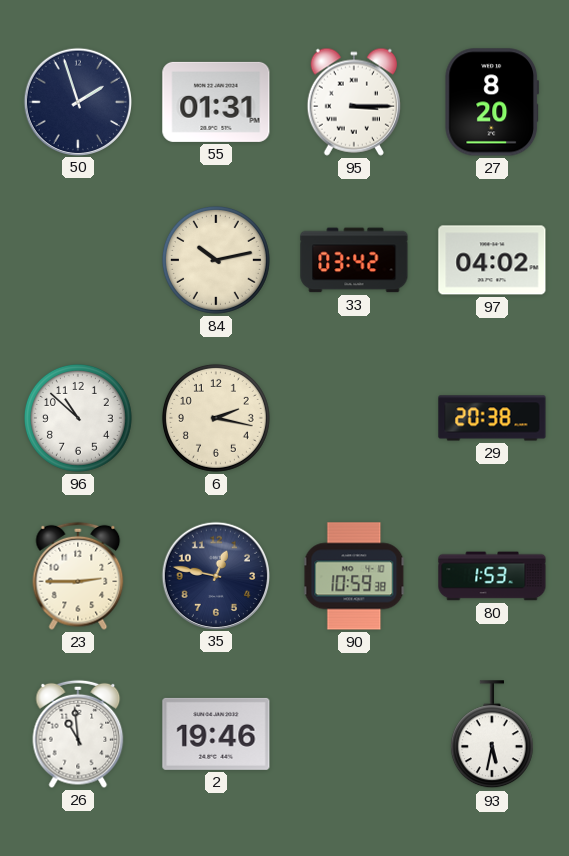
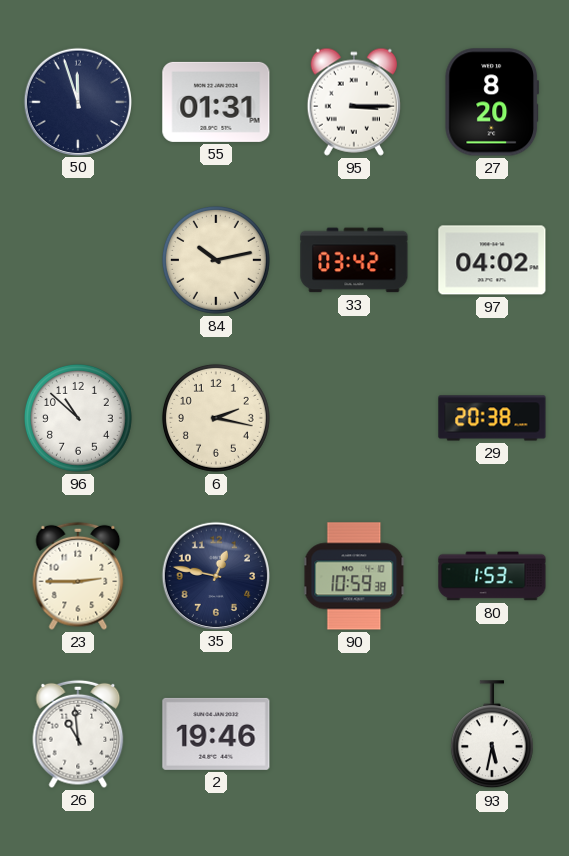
50: 1:57 -> 11:57
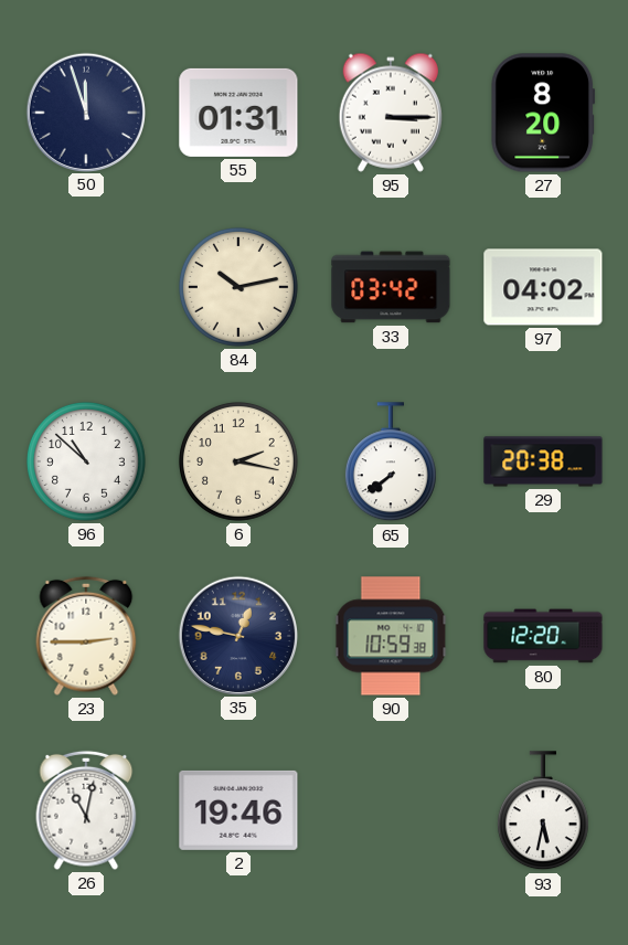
65: none -> 7:39
80: 1:53 -> 12:20
26: 10:59 -> 11:02
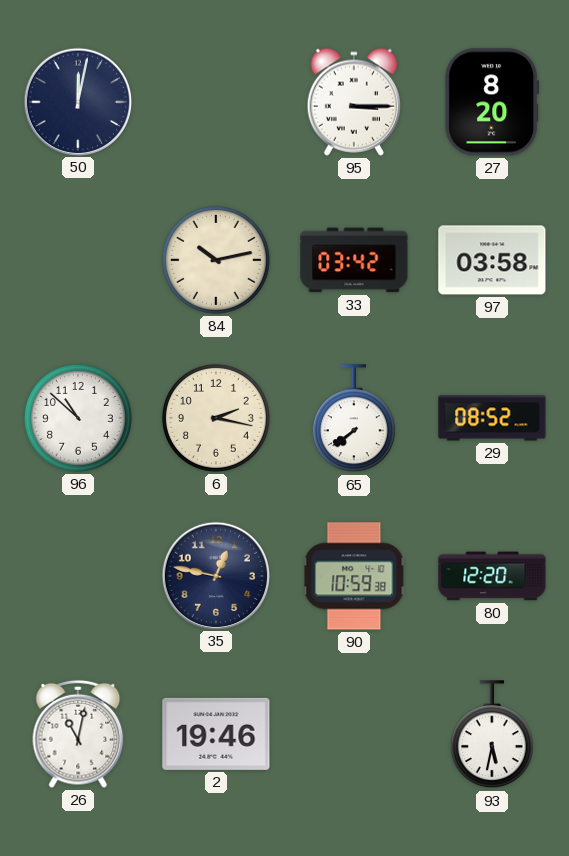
50: 11:57 -> 12:02
55: 01:31 -> none
97: 04:02 -> 03:58
29: 20:38 -> 08:52
23: 2:45 -> none
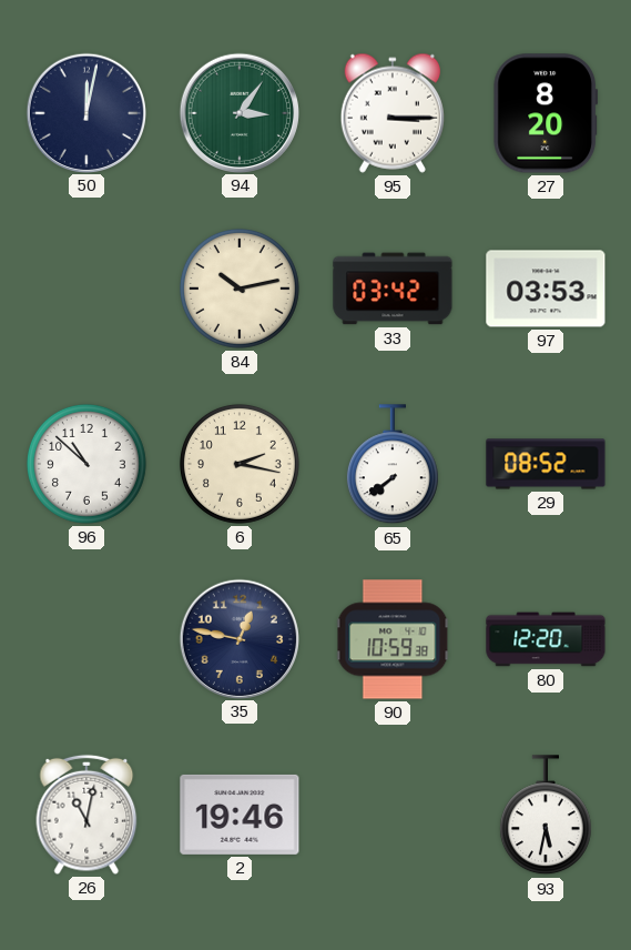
94: none -> 3:06
97: 03:58 -> 03:53
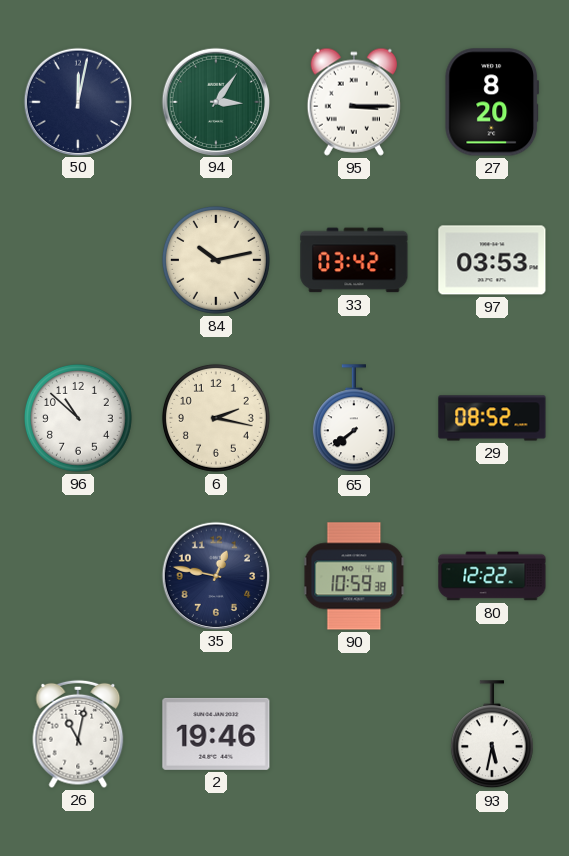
80: 12:20 -> 12:22
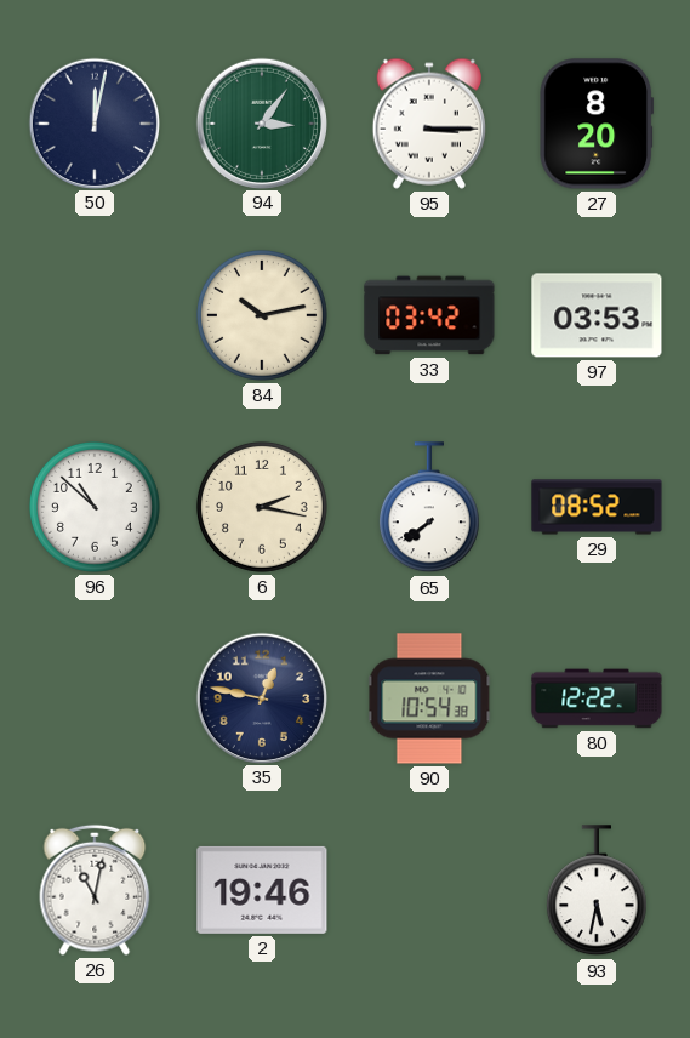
90: 10:59 -> 10:54
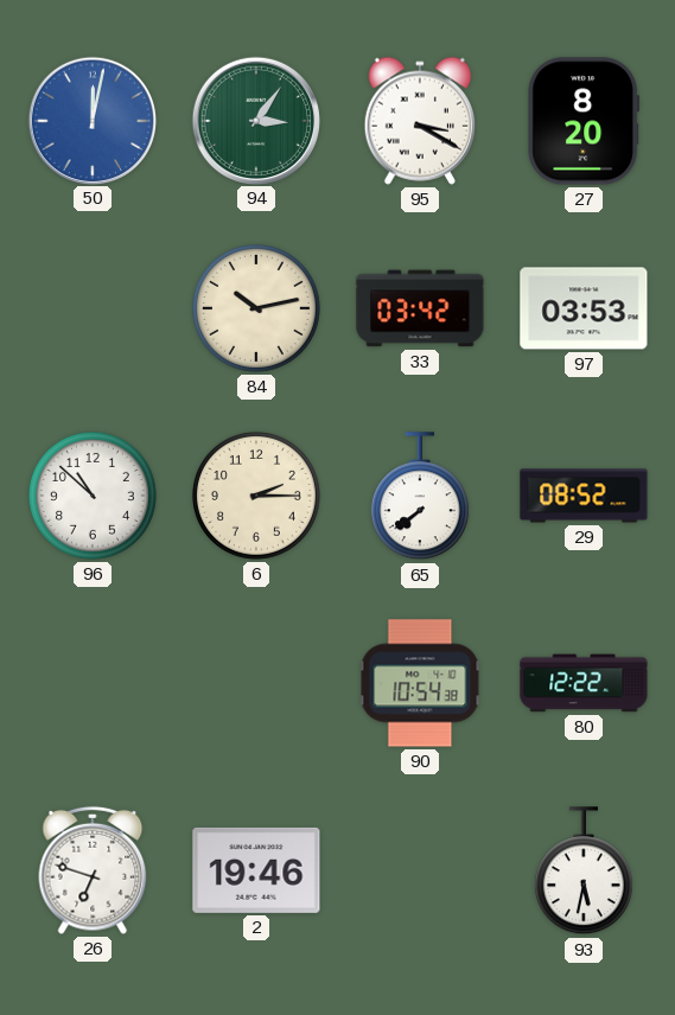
50 dial: navy -> blue
95: 3:15 -> 3:20
6: 2:17 -> 2:15
35: 12:47 -> none
26: 11:02 -> 6:48
